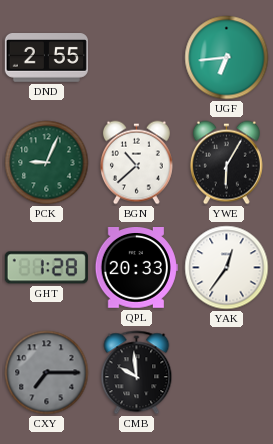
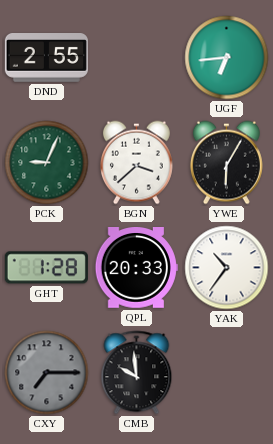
BGN: 10:38 -> 3:38
YAK: 12:36 -> 10:36
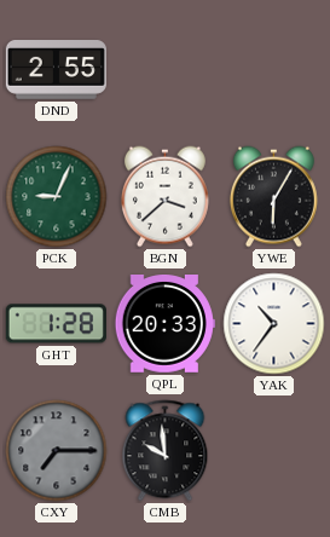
UGF: 6:44 -> none
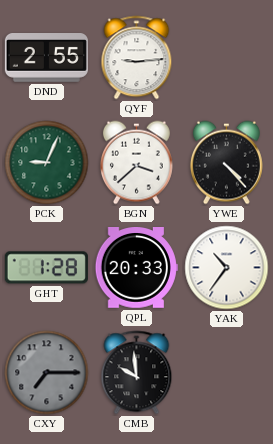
QYF: none -> 9:14
YWE: 6:05 -> 4:23
